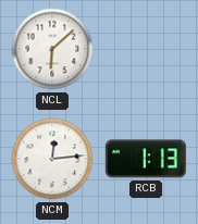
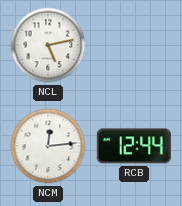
NCL: 6:08 -> 5:13
RCB: 1:13 -> 12:44
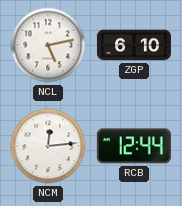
ZGP: none -> 6:10
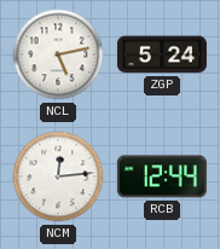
ZGP: 6:10 -> 5:24
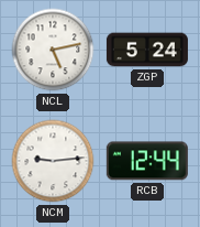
NCM: 12:14 -> 9:14
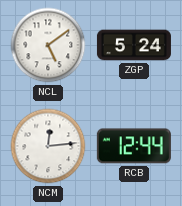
NCL: 5:13 -> 5:09
NCM: 9:14 -> 12:14
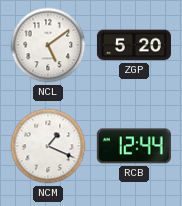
ZGP: 5:24 -> 5:20
NCM: 12:14 -> 1:19
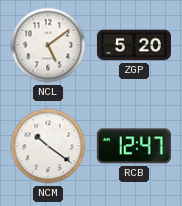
NCM: 1:19 -> 10:21
RCB: 12:44 -> 12:47
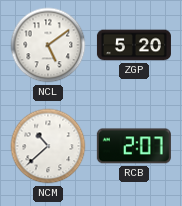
NCM: 10:21 -> 10:38
RCB: 12:47 -> 2:07
